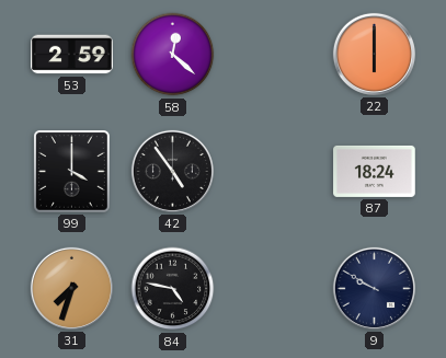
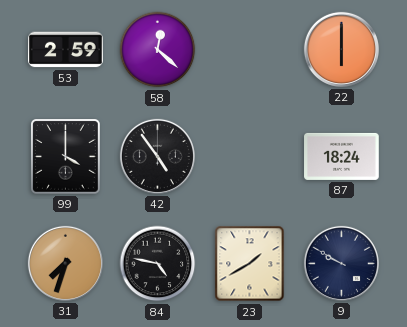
23: none -> 1:40
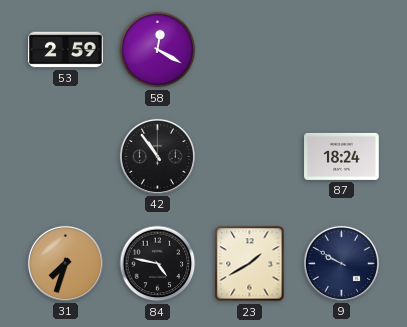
58: 12:22 -> 12:20
22: 6:00 -> none
99: 4:00 -> none
42: 4:54 -> 10:54
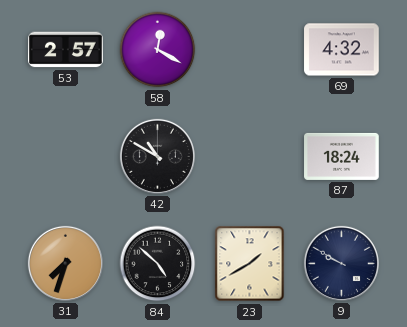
53: 2:59 -> 2:57
69: none -> 4:32
42: 10:54 -> 10:50
84: 4:47 -> 4:52
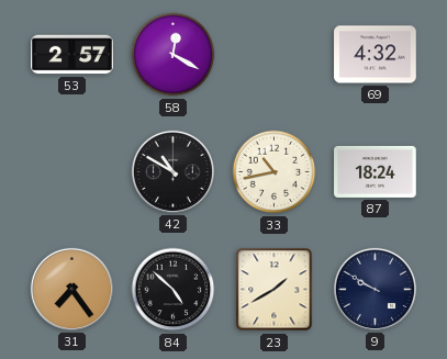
33: none -> 10:43
31: 7:33 -> 7:24
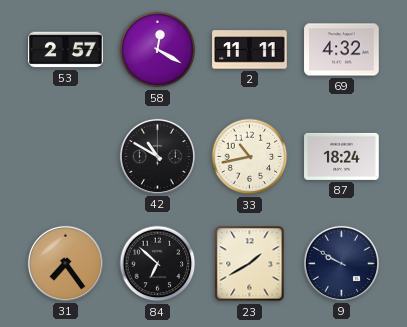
2: none -> 11:11
84: 4:52 -> 6:52
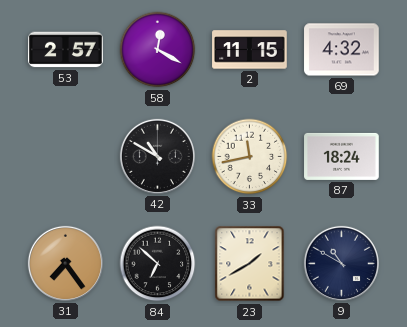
2: 11:11 -> 11:15
33: 10:43 -> 11:43
9: 9:50 -> 10:50
